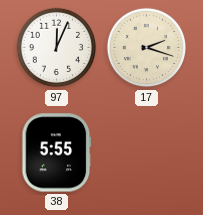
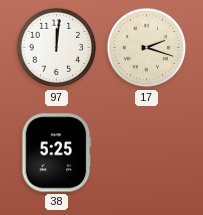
97: 12:04 -> 12:01
38: 5:55 -> 5:25
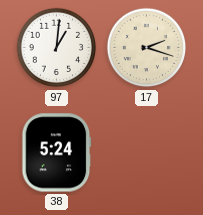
97: 12:01 -> 1:01
38: 5:25 -> 5:24
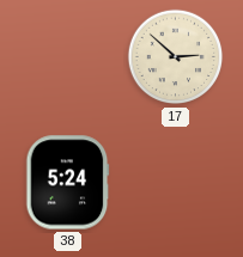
97: 1:01 -> none
17: 2:18 -> 2:52
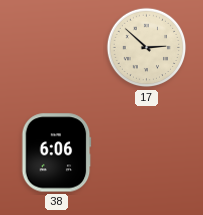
38: 5:24 -> 6:06
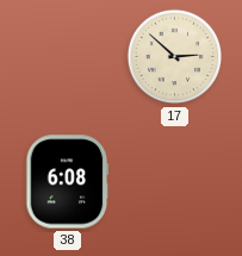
38: 6:06 -> 6:08
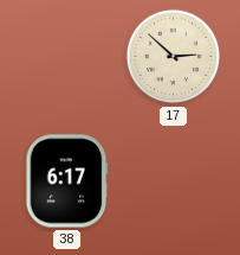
38: 6:08 -> 6:17
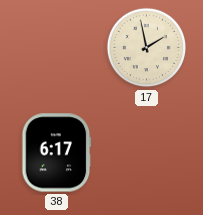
17: 2:52 -> 1:58
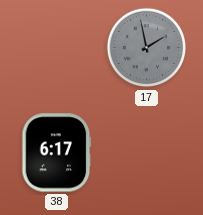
17 dial: cream -> grey
